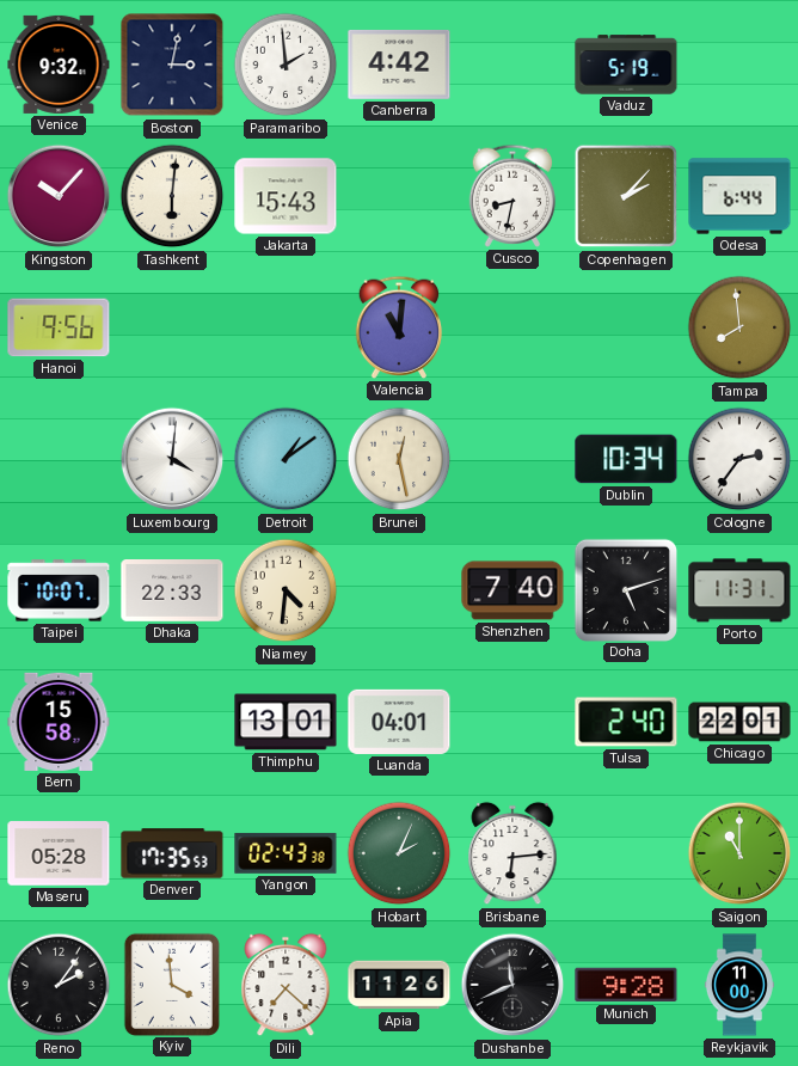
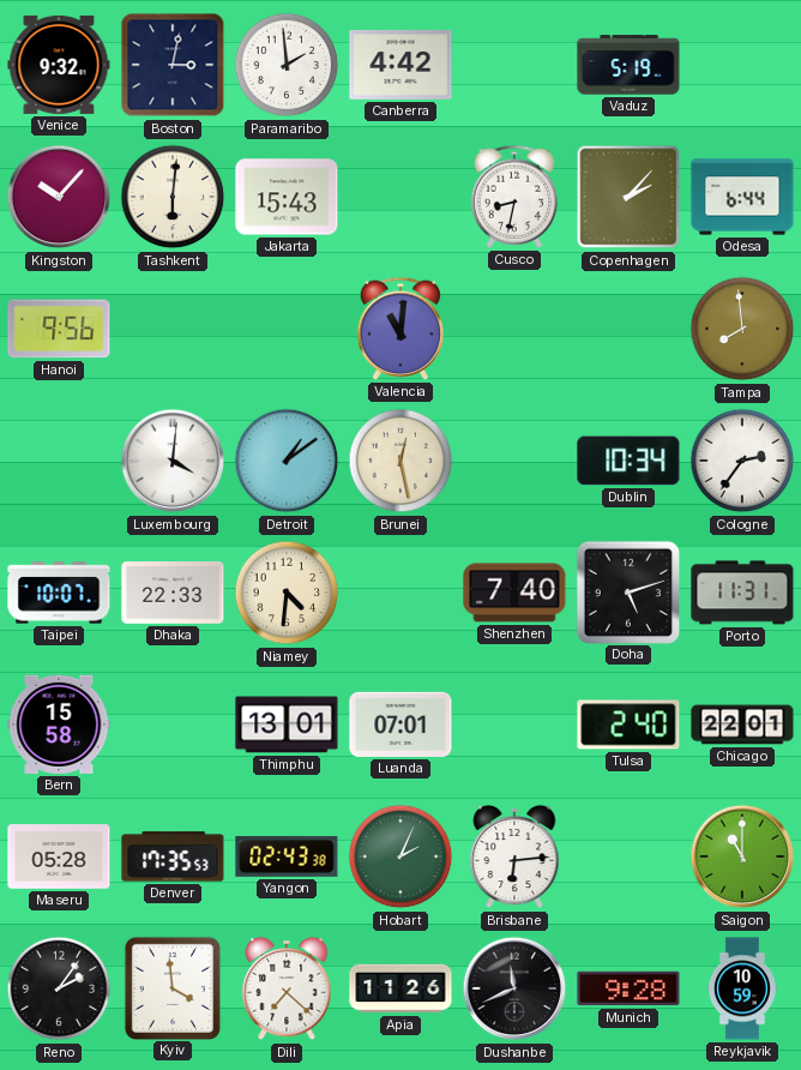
Luanda: 04:01 -> 07:01
Reykjavik: 11:00 -> 10:59
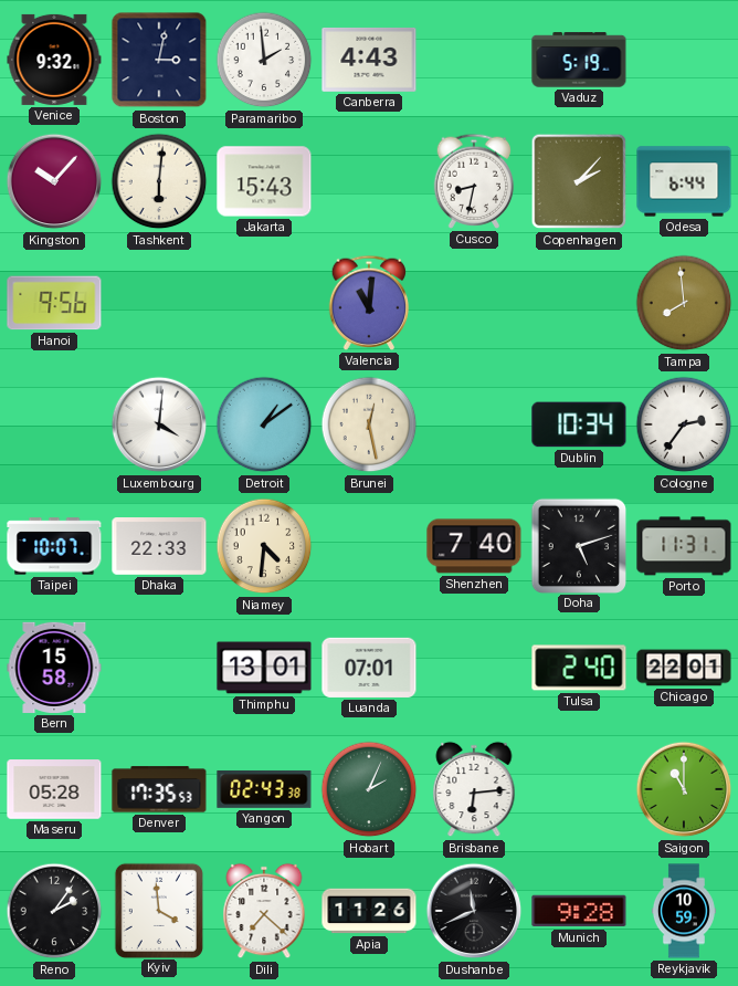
Canberra: 4:42 -> 4:43
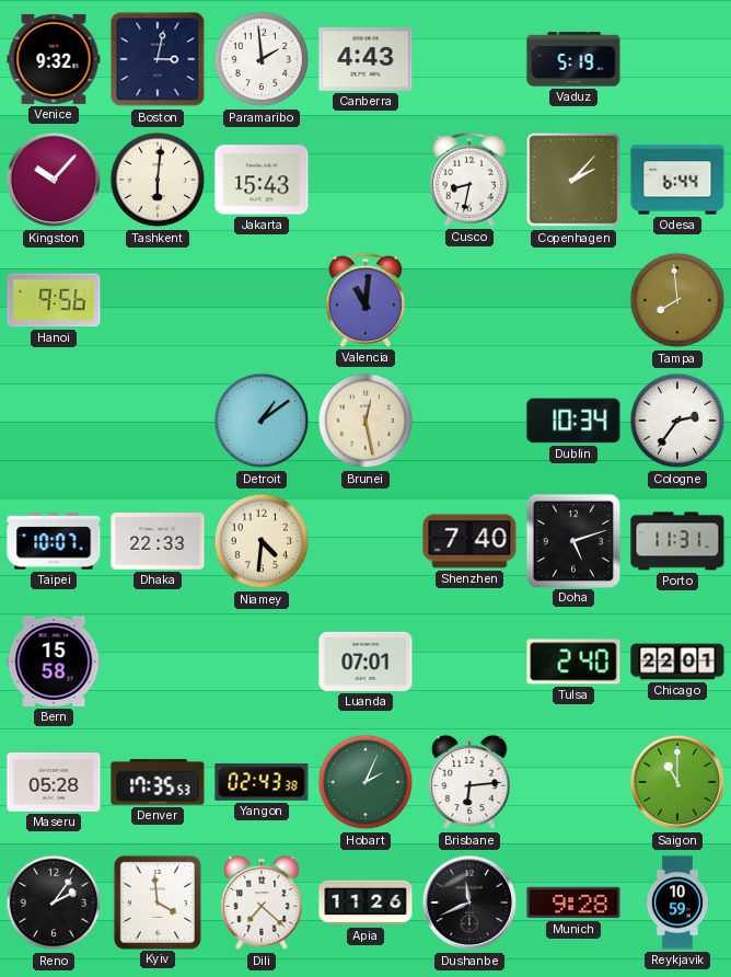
Luxembourg: 4:01 -> none
Thimphu: 13:01 -> none
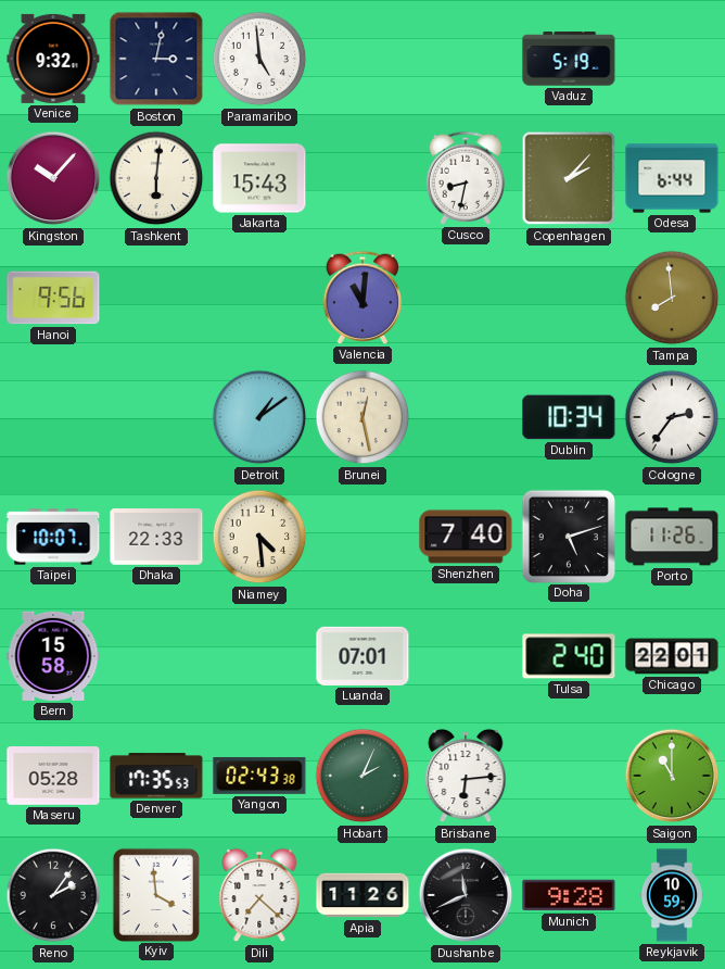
Paramaribo: 1:59 -> 4:59
Canberra: 4:43 -> none
Niamey: 4:31 -> 4:29
Porto: 11:31 -> 11:26
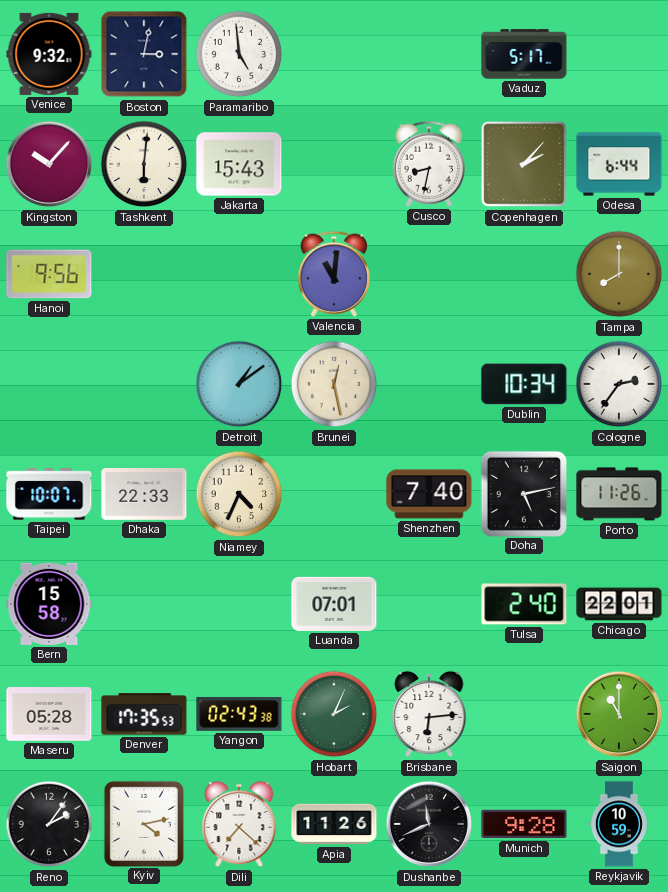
Vaduz: 5:19 -> 5:17
Tampa: 7:59 -> 8:00
Niamey: 4:29 -> 4:34
Doha: 5:12 -> 5:13
Kyiv: 3:59 -> 4:13
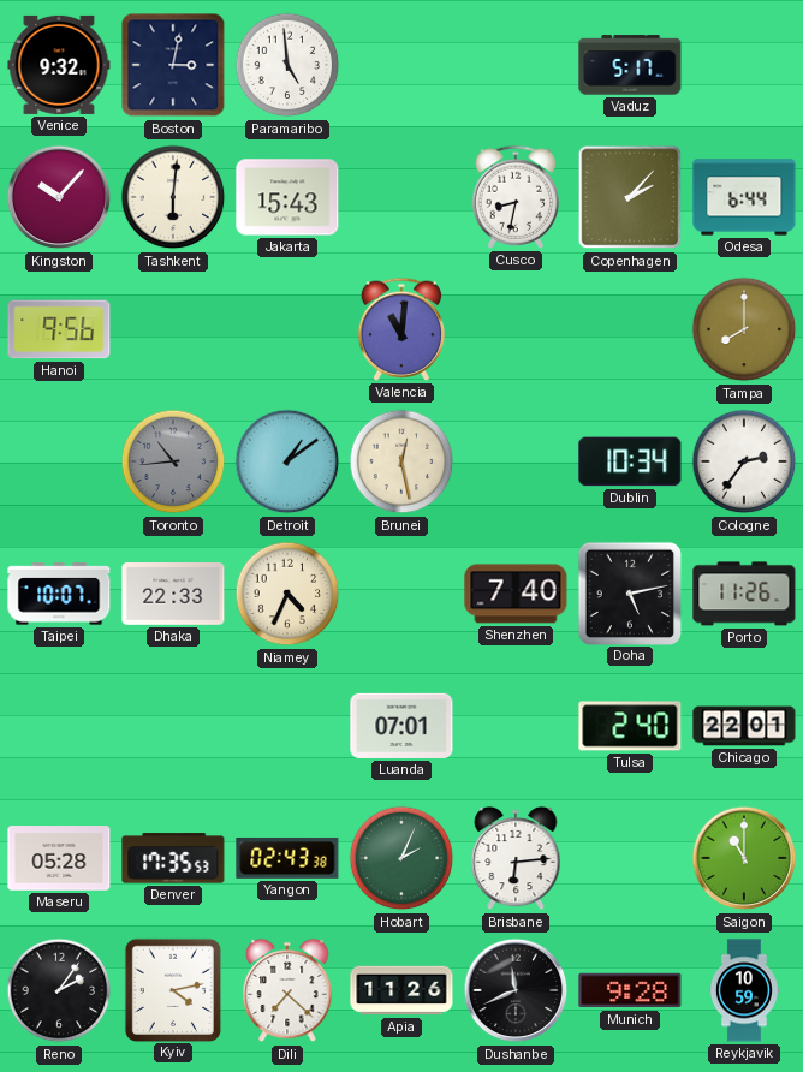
Toronto: none -> 10:44
Bern: 15:58 -> none
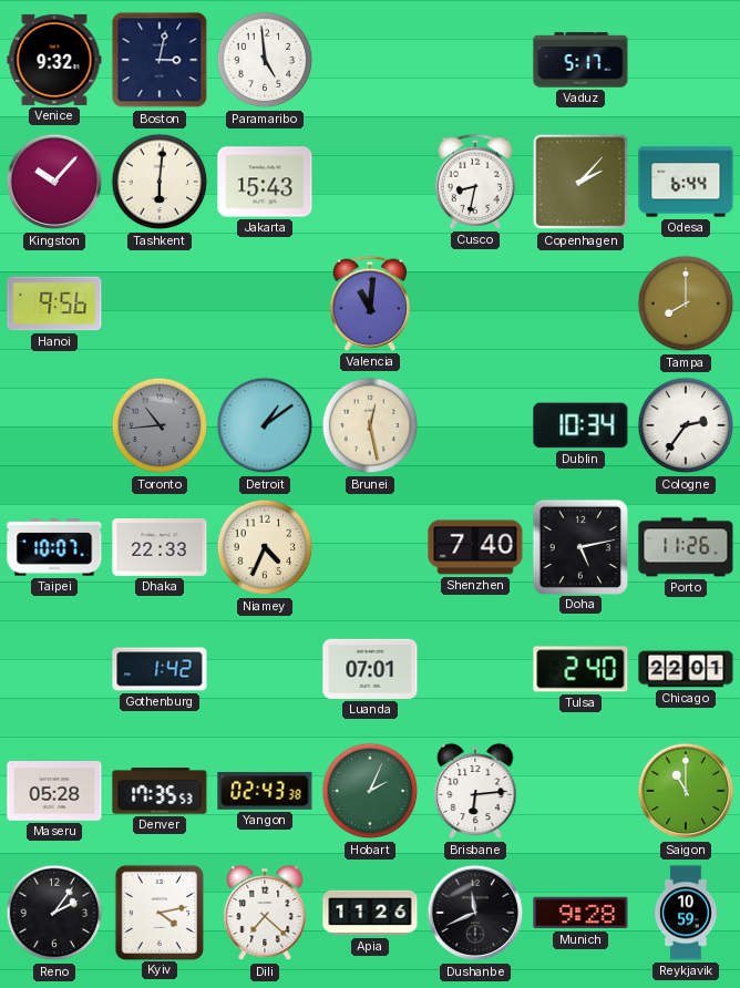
Gothenburg: none -> 1:42
